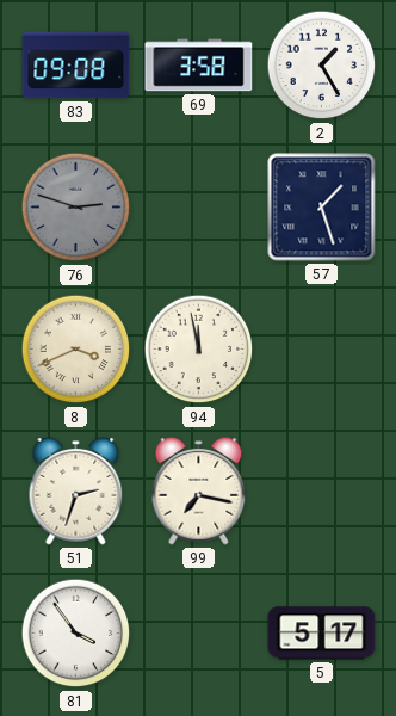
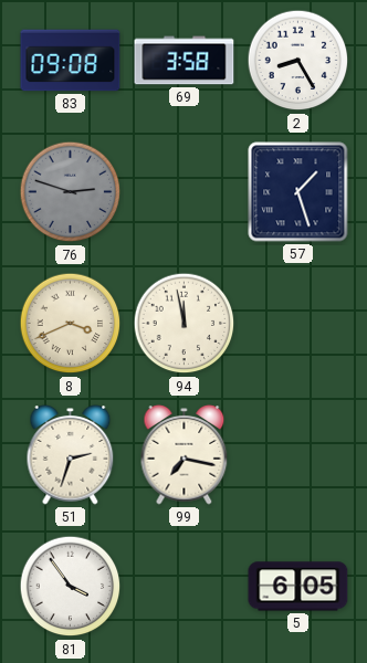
2: 1:25 -> 8:25
5: 5:17 -> 6:05
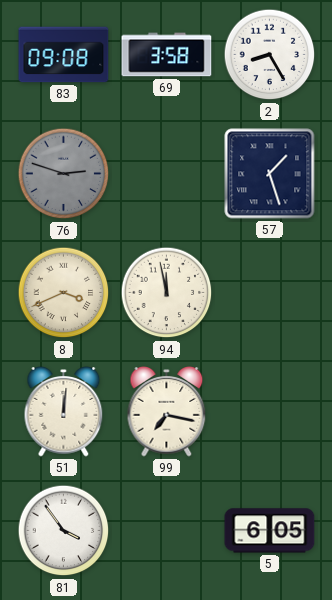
51: 2:33 -> 12:01
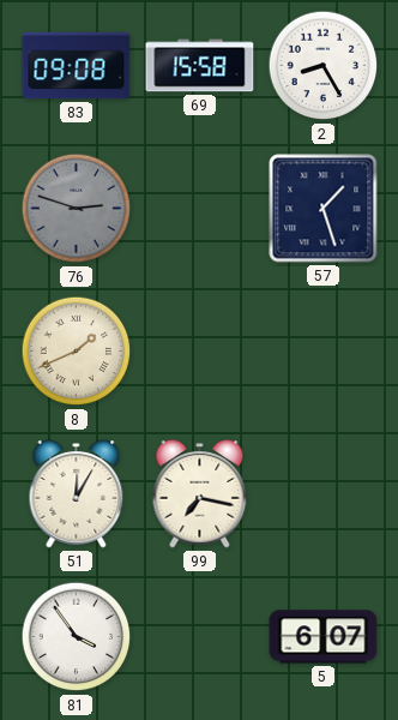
69: 3:58 -> 15:58
8: 3:41 -> 1:41
94: 11:58 -> none
51: 12:01 -> 12:05
5: 6:05 -> 6:07
